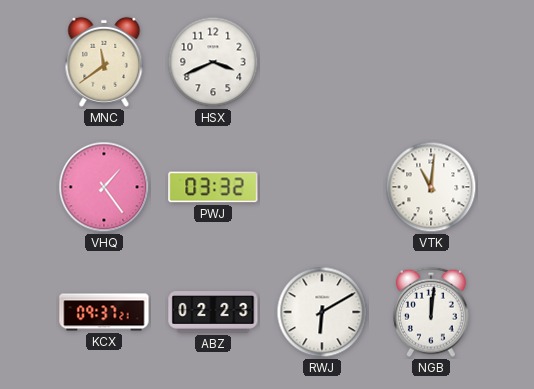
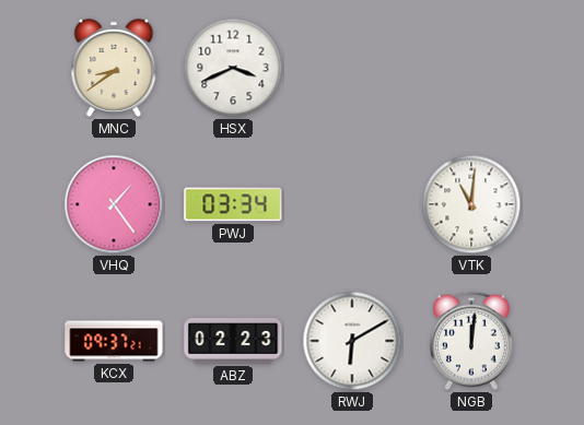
MNC: 11:39 -> 8:39
PWJ: 03:32 -> 03:34
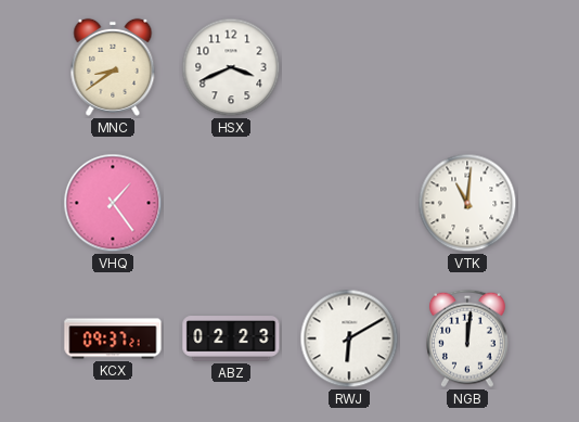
PWJ: 03:34 -> none
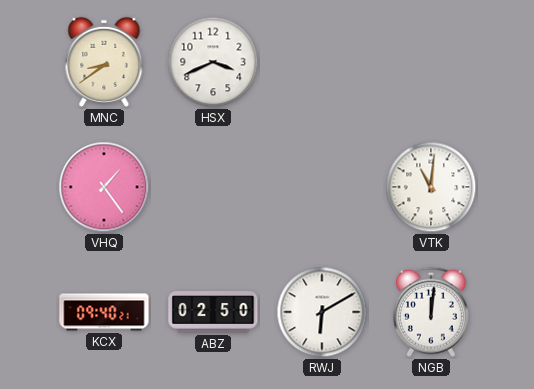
KCX: 09:37 -> 09:40
ABZ: 02:23 -> 02:50
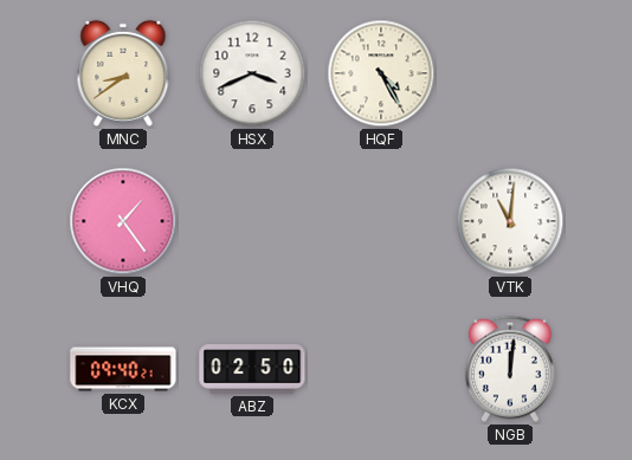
HQF: none -> 4:25
RWJ: 6:10 -> none
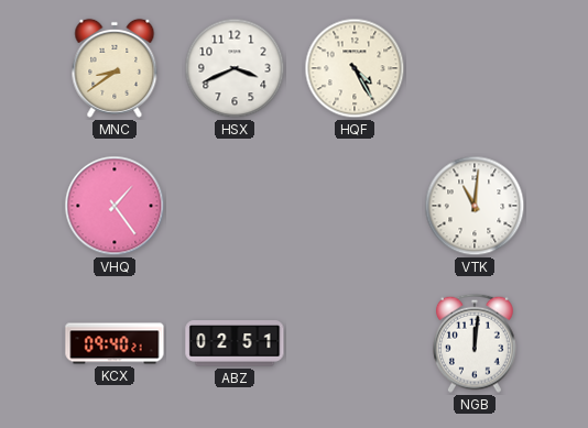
ABZ: 02:50 -> 02:51
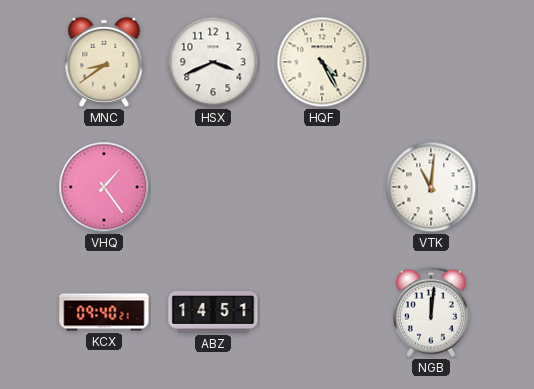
ABZ: 02:51 -> 14:51
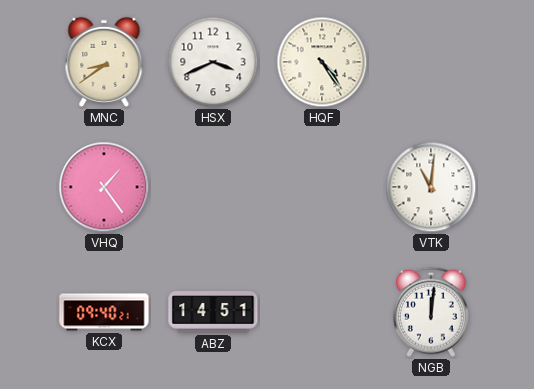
HQF: 4:25 -> 4:24
